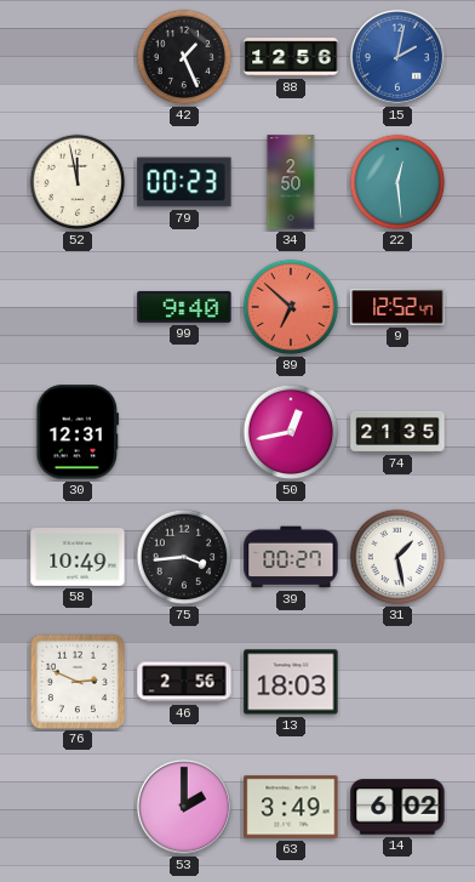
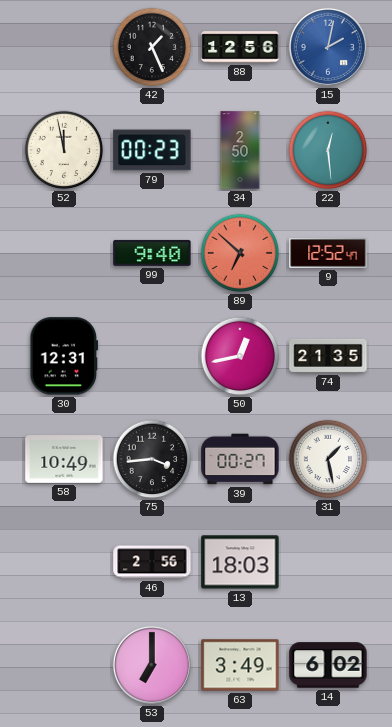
76: 2:49 -> none
53: 2:00 -> 7:00
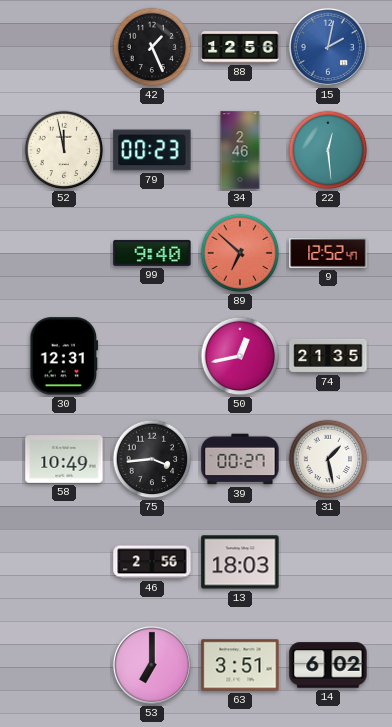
34: 2:50 -> 2:46
63: 3:49 -> 3:51
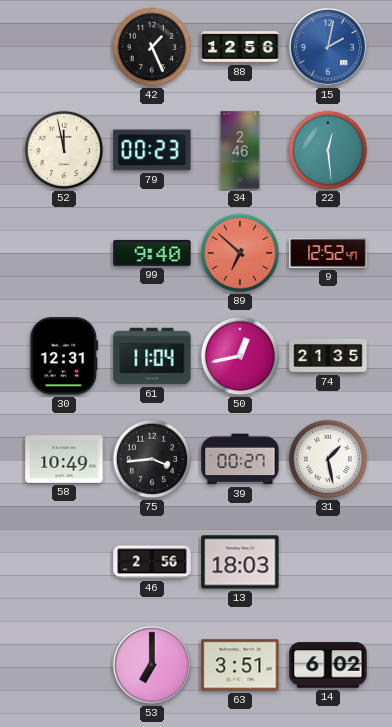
61: none -> 11:04
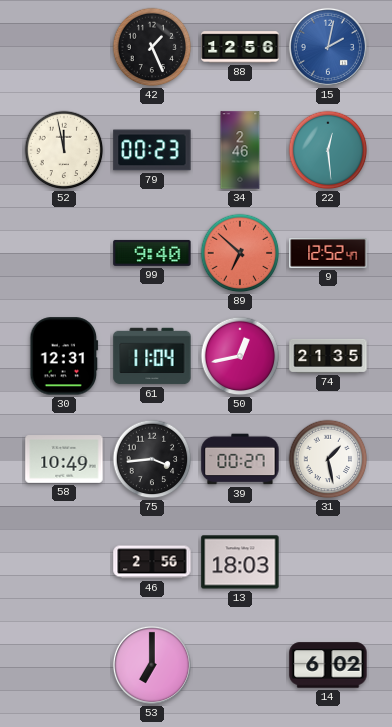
63: 3:51 -> none
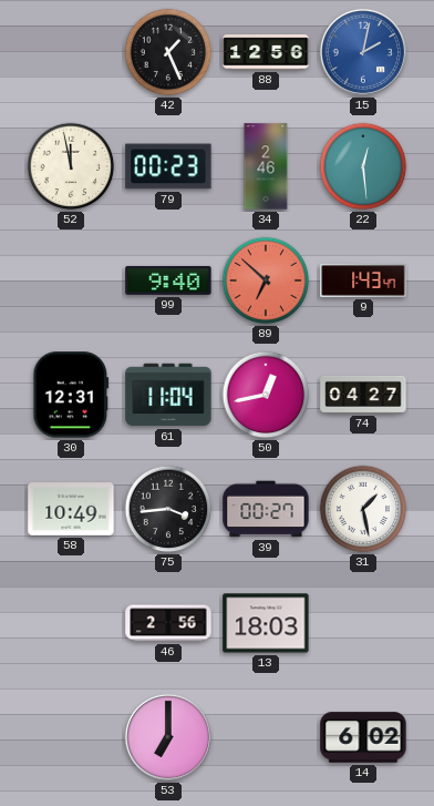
9: 12:52 -> 1:43
74: 21:35 -> 04:27
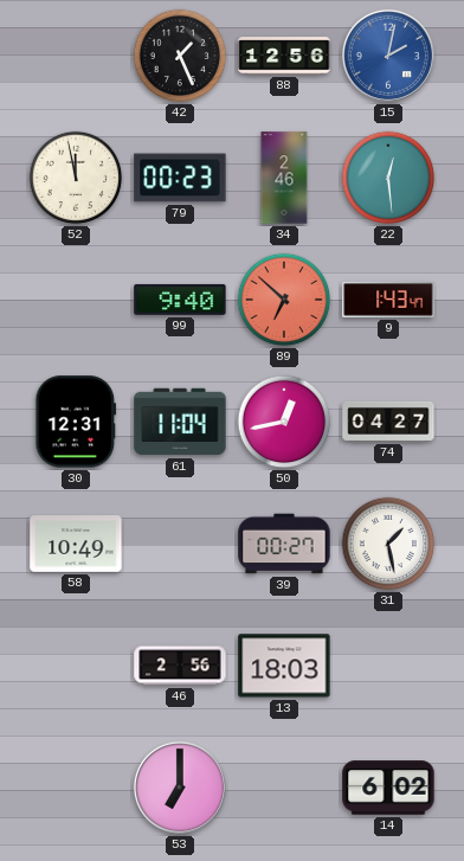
75: 3:44 -> none
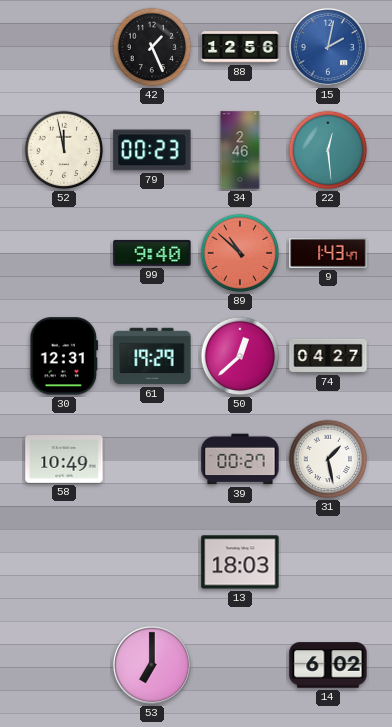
89: 6:52 -> 10:52
61: 11:04 -> 19:29
50: 12:43 -> 12:38
46: 2:56 -> none
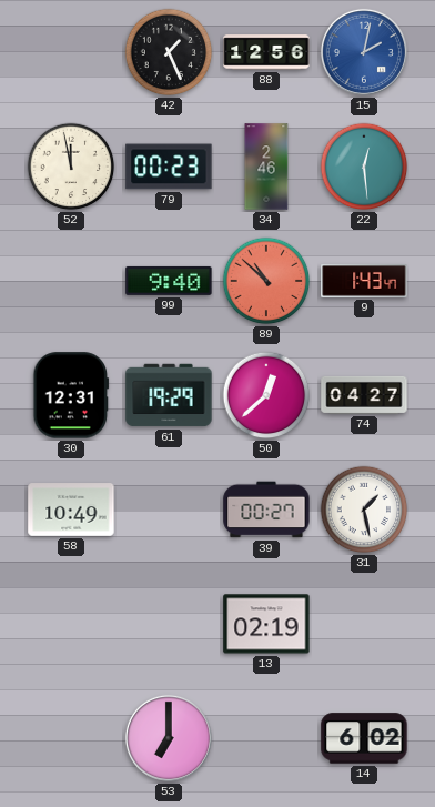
13: 18:03 -> 02:19
